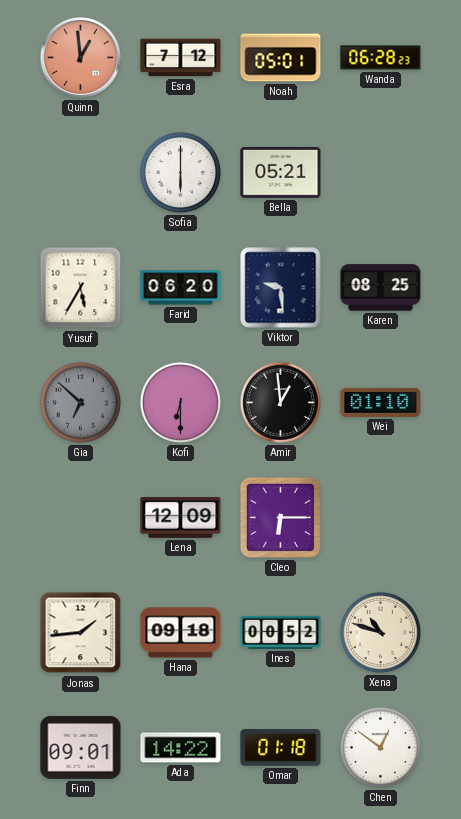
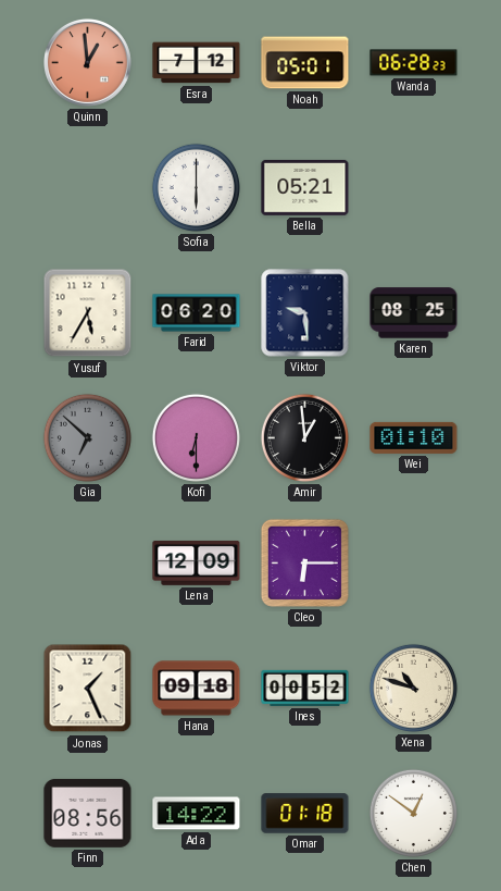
Jonas: 1:44 -> 1:26
Finn: 09:01 -> 08:56
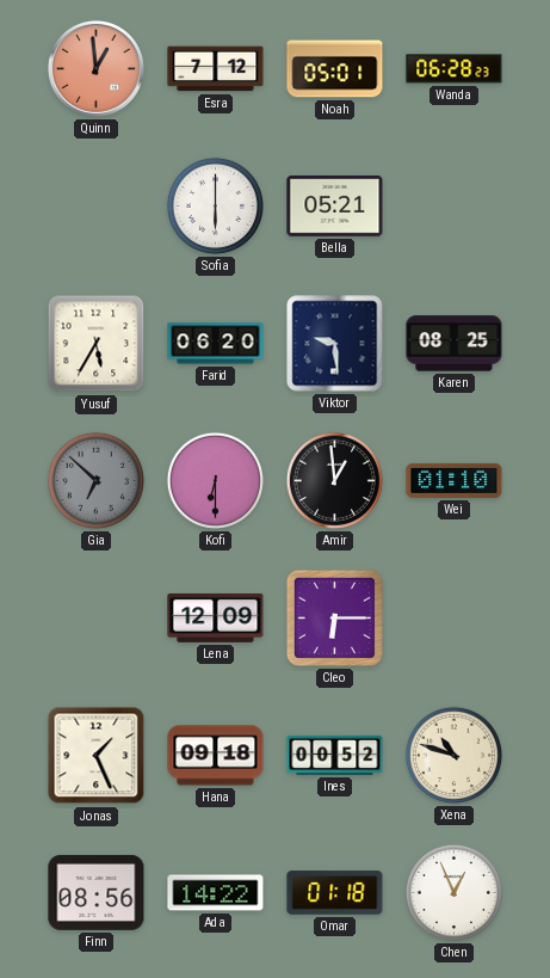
Chen: 12:51 -> 12:56
